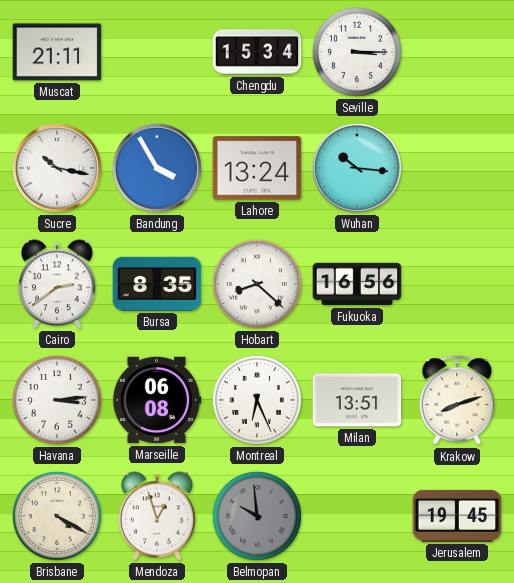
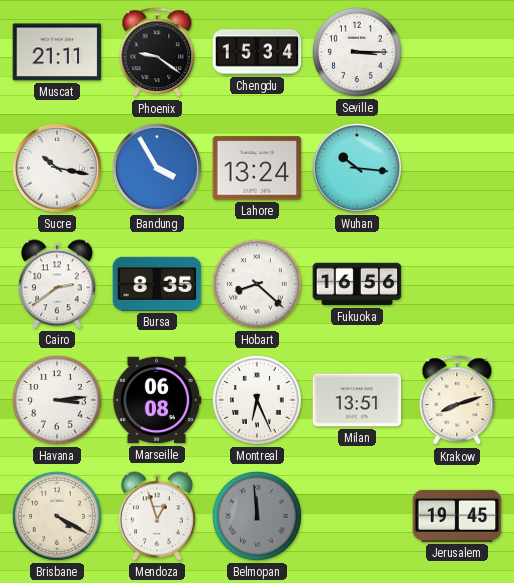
Phoenix: none -> 9:21
Belmopan: 9:59 -> 11:59
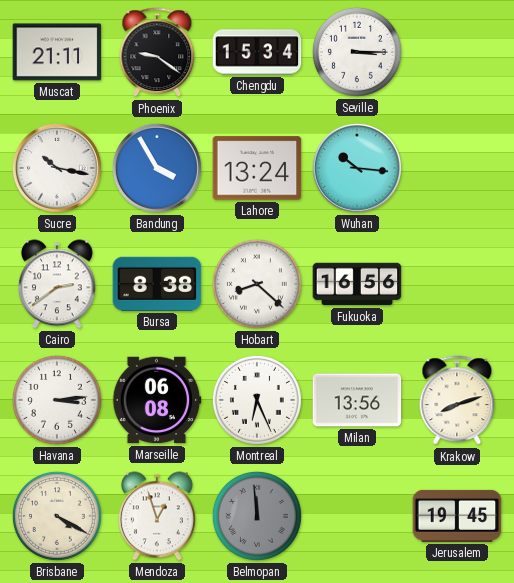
Bursa: 8:35 -> 8:38
Milan: 13:51 -> 13:56
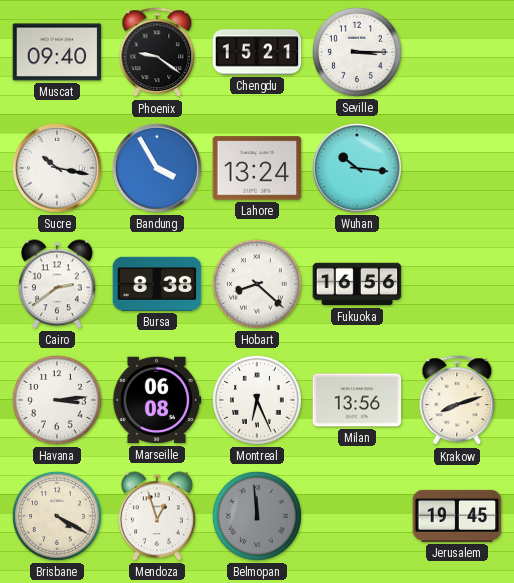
Muscat: 21:11 -> 09:40
Chengdu: 15:34 -> 15:21
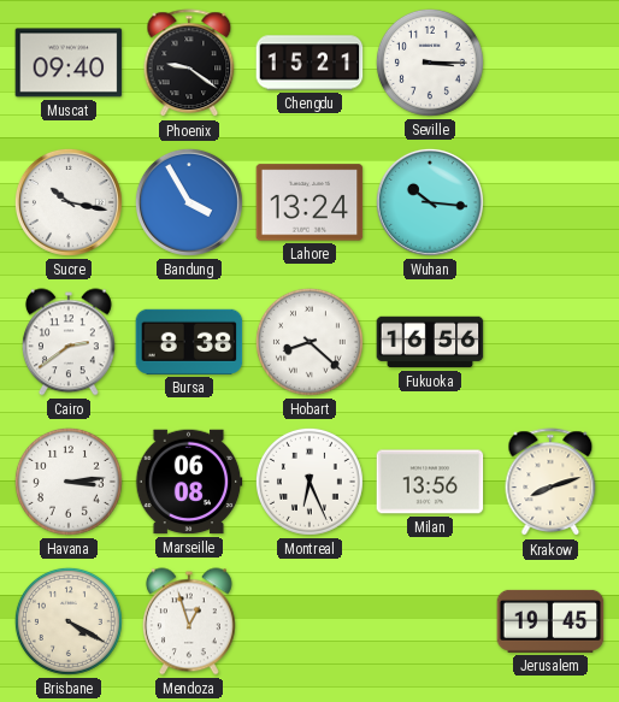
Belmopan: 11:59 -> none
